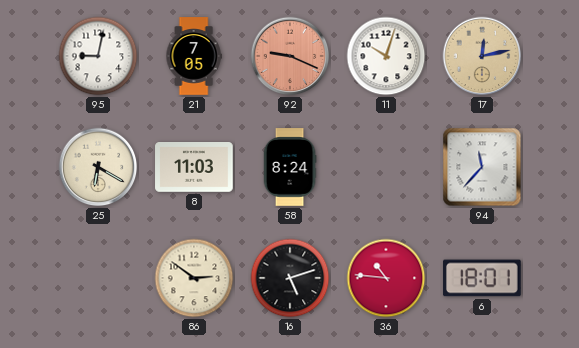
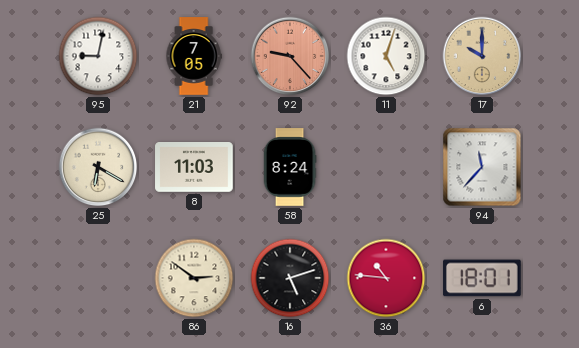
92: 9:19 -> 9:23
11: 10:03 -> 5:03
17: 12:13 -> 10:00
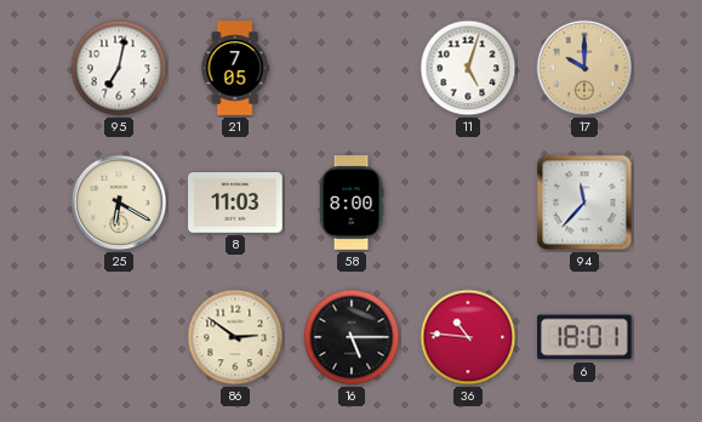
95: 9:02 -> 7:02
92: 9:23 -> none
58: 8:24 -> 8:00
16: 5:12 -> 5:15
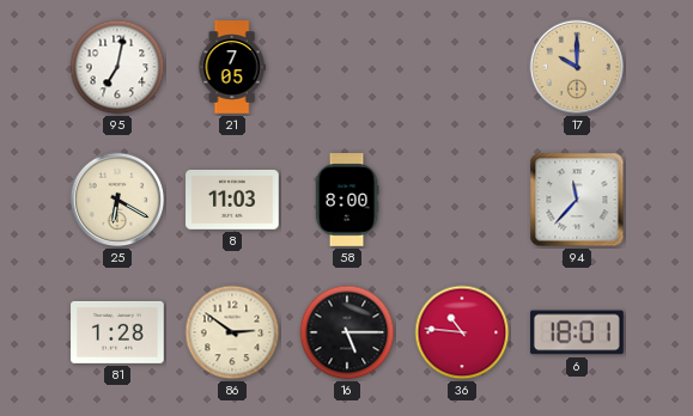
11: 5:03 -> none
81: none -> 1:28
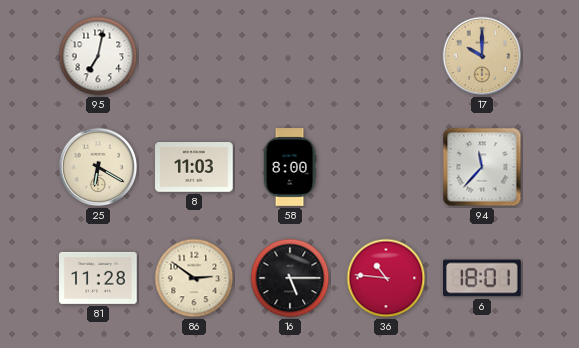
21: 7:05 -> none
81: 1:28 -> 11:28
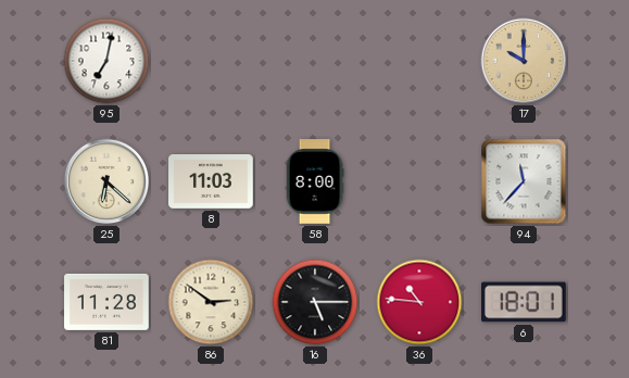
25: 6:20 -> 6:22
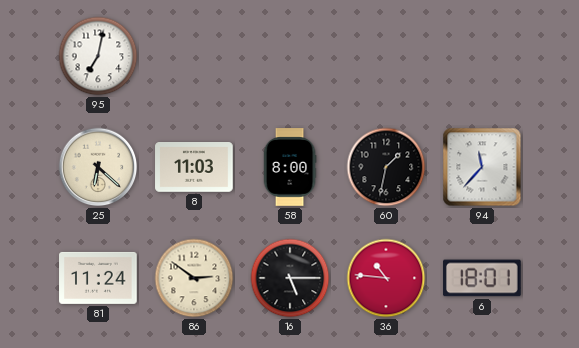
17: 10:00 -> none
60: none -> 1:32
81: 11:28 -> 11:24
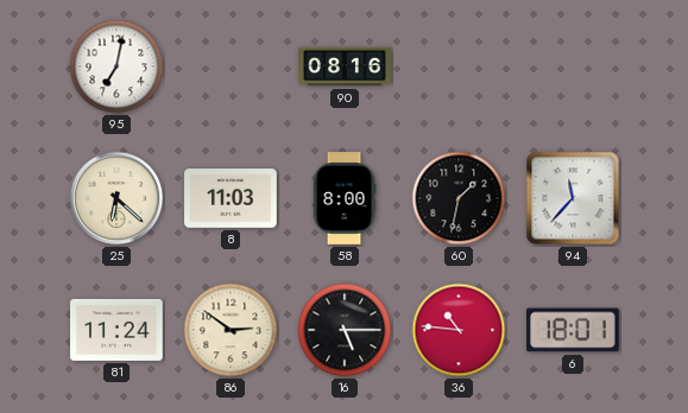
90: none -> 08:16
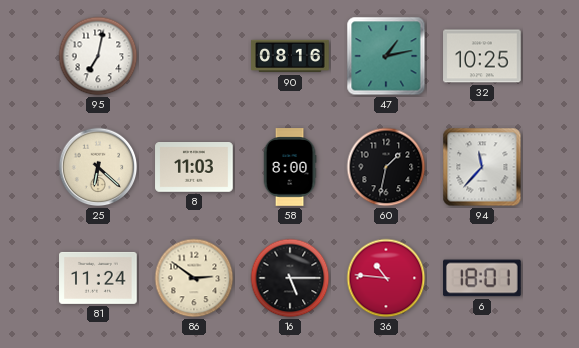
47: none -> 1:13
32: none -> 10:25
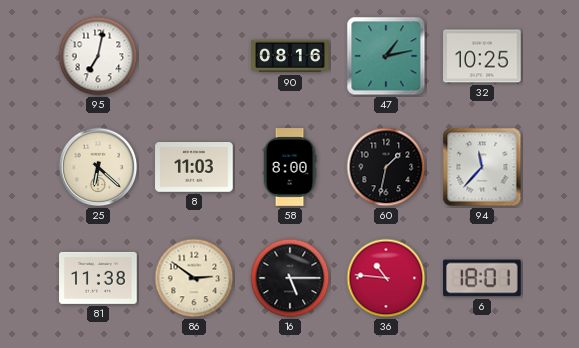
81: 11:24 -> 11:38
